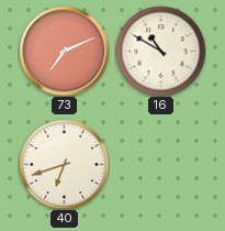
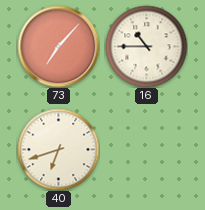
73: 7:11 -> 7:07
16: 10:50 -> 10:45
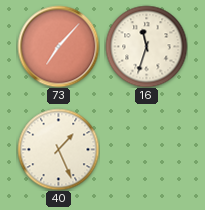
16: 10:45 -> 11:33
40: 6:42 -> 1:26
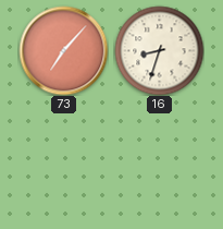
16: 11:33 -> 8:33
40: 1:26 -> none
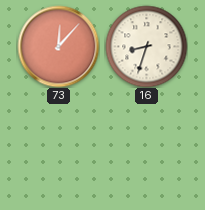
73: 7:07 -> 12:07
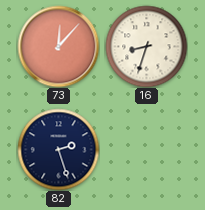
82: none -> 2:27
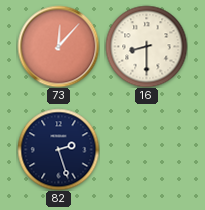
16: 8:33 -> 8:30
